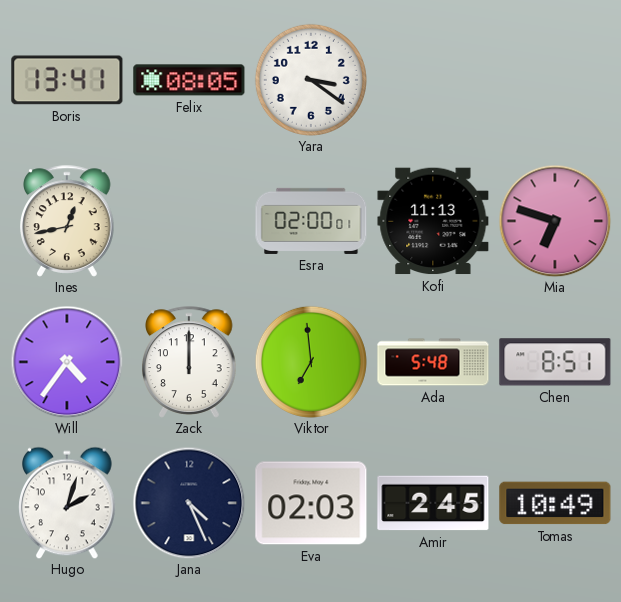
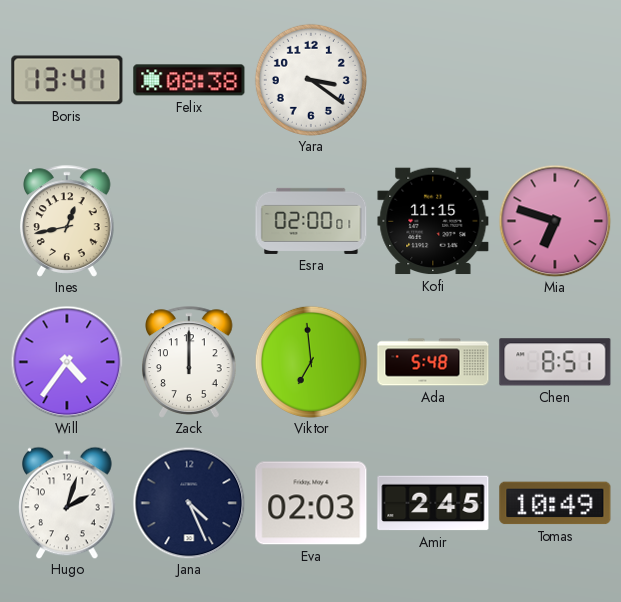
Felix: 08:05 -> 08:38
Kofi: 11:13 -> 11:15
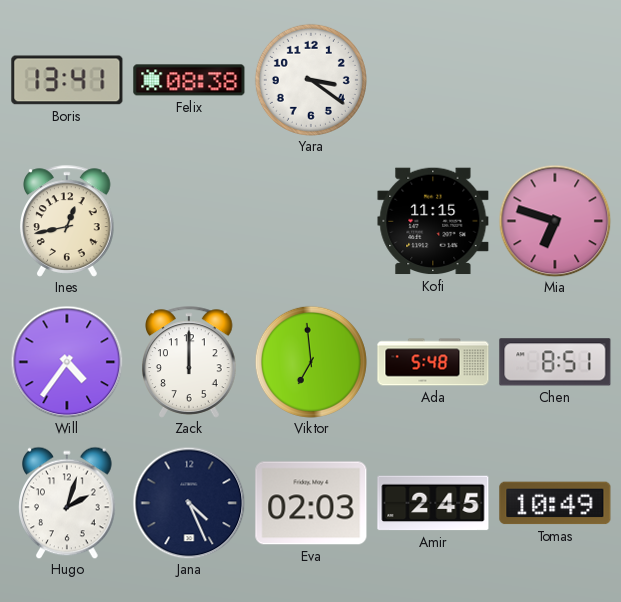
Esra: 02:00 -> none
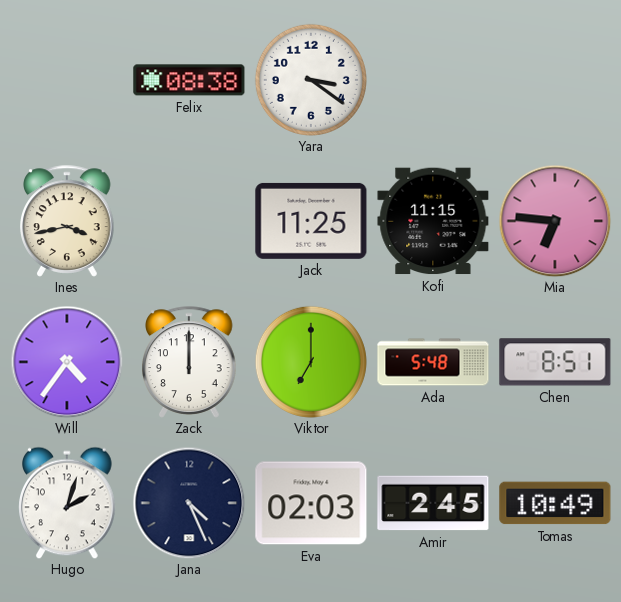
Boris: 13:41 -> none
Ines: 12:43 -> 3:43
Jack: none -> 11:25
Mia: 6:48 -> 6:46
Viktor: 6:59 -> 7:00
